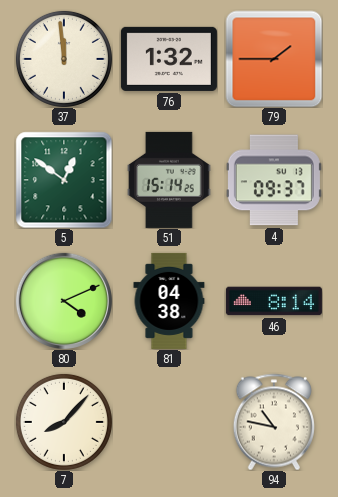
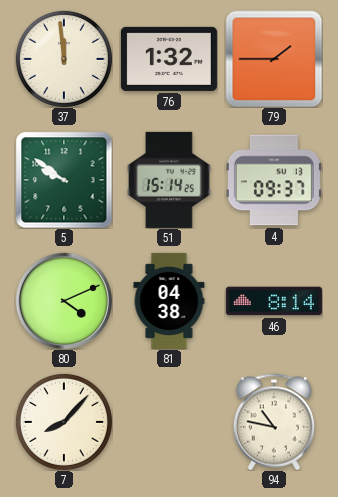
5: 12:51 -> 9:51
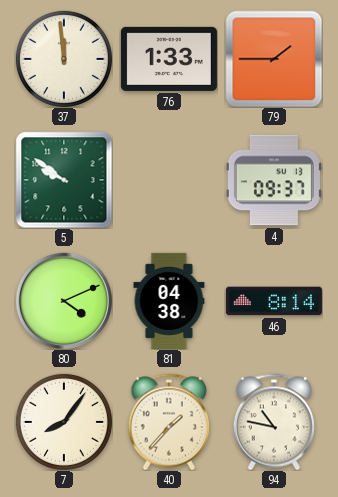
76: 1:32 -> 1:33
51: 15:14 -> none
7: 8:07 -> 8:06
40: none -> 1:37
